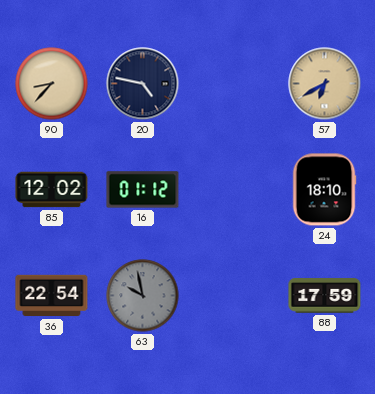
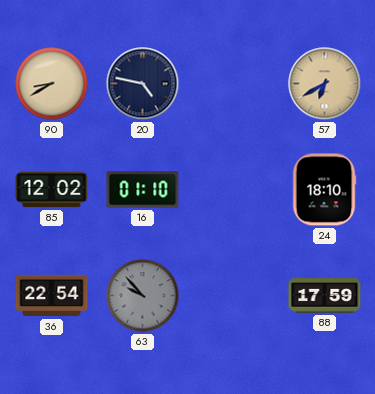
90: 8:37 -> 8:40
16: 01:12 -> 01:10
63: 9:58 -> 9:53
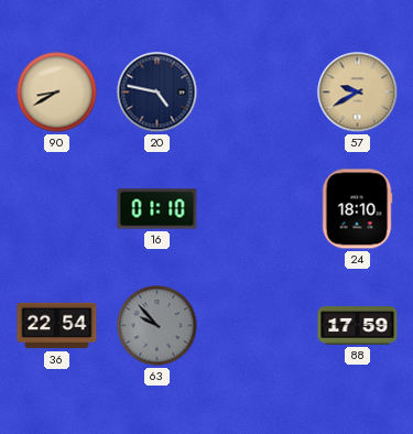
57: 6:40 -> 9:40
85: 12:02 -> none
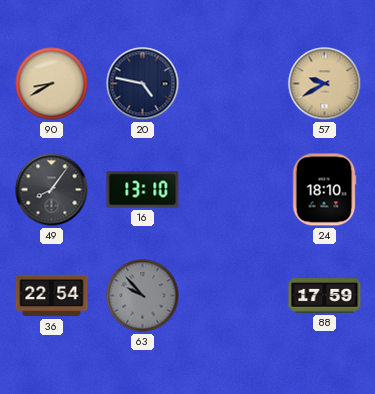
49: none -> 8:06
16: 01:10 -> 13:10
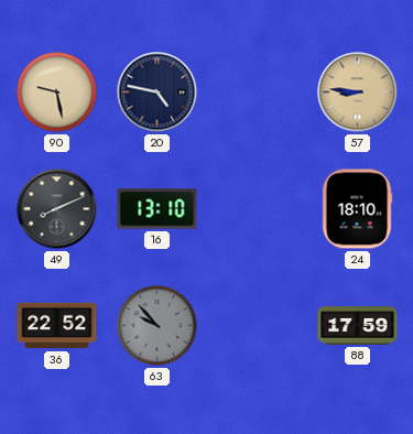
90: 8:40 -> 9:28
57: 9:40 -> 8:46
49: 8:06 -> 8:11
36: 22:54 -> 22:52
